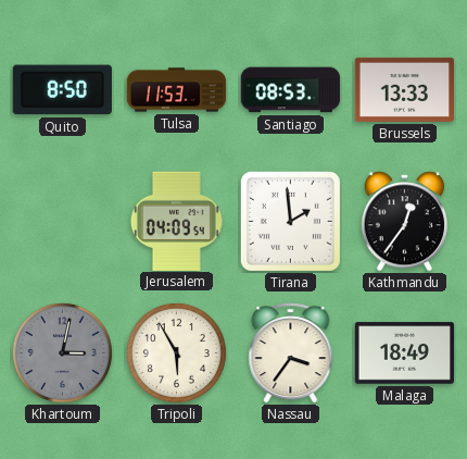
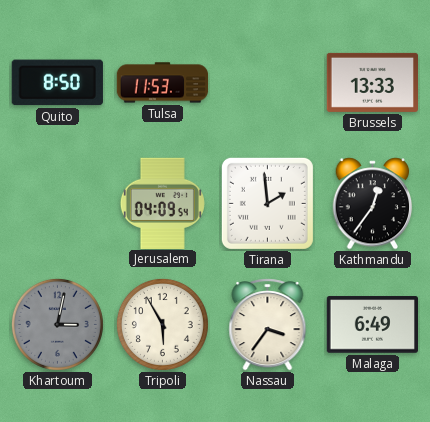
Santiago: 08:53 -> none
Malaga: 18:49 -> 6:49
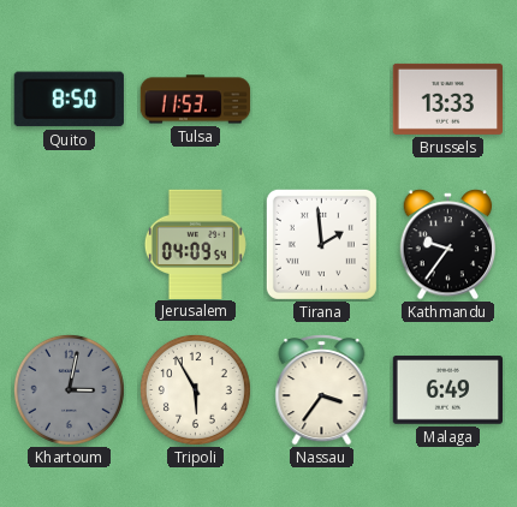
Kathmandu: 12:36 -> 9:36
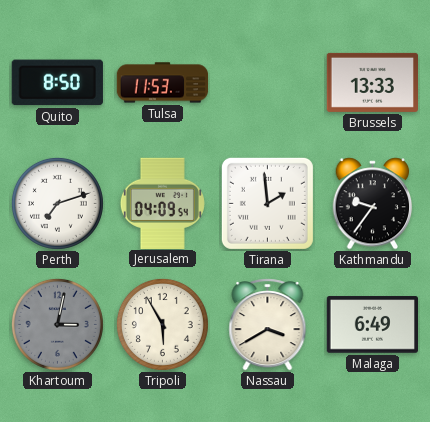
Perth: none -> 7:12
Nassau: 3:36 -> 3:40
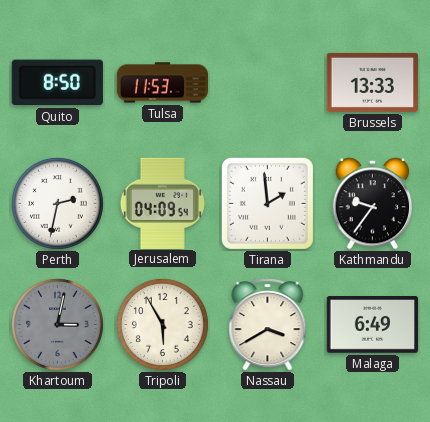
Perth: 7:12 -> 2:32
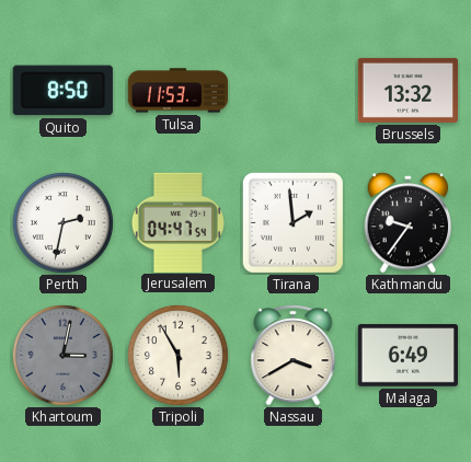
Brussels: 13:33 -> 13:32
Jerusalem: 04:09 -> 04:47
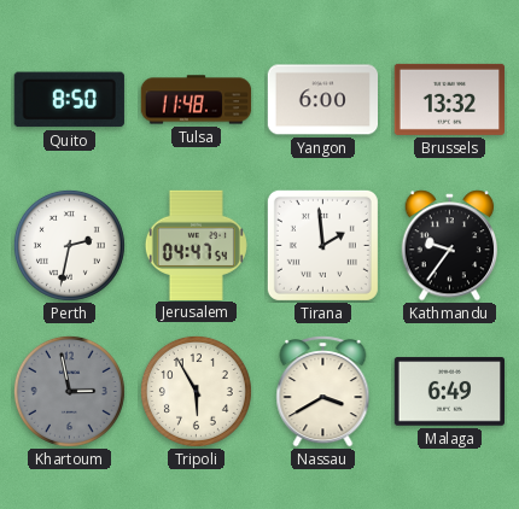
Tulsa: 11:53 -> 11:48
Yangon: none -> 6:00
Khartoum: 3:02 -> 2:58
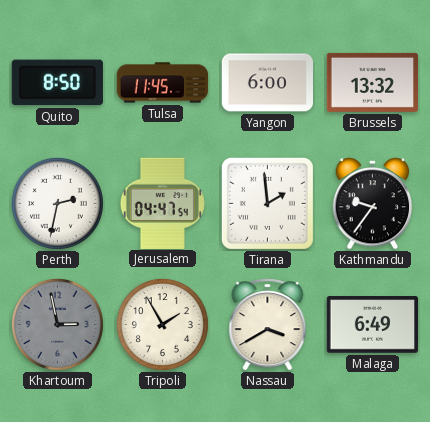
Tulsa: 11:48 -> 11:45
Tripoli: 5:55 -> 1:55
